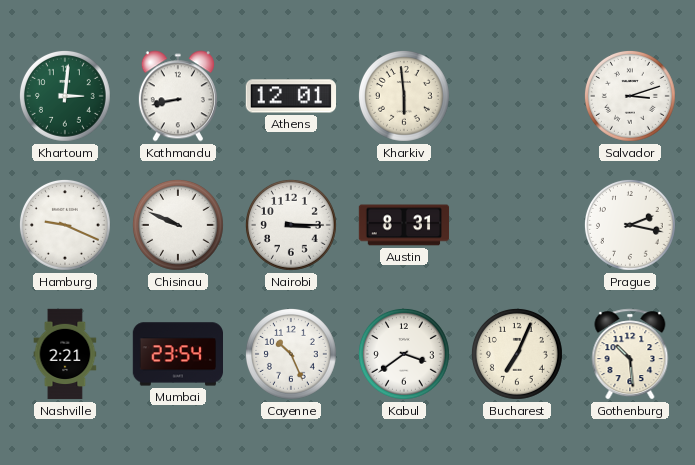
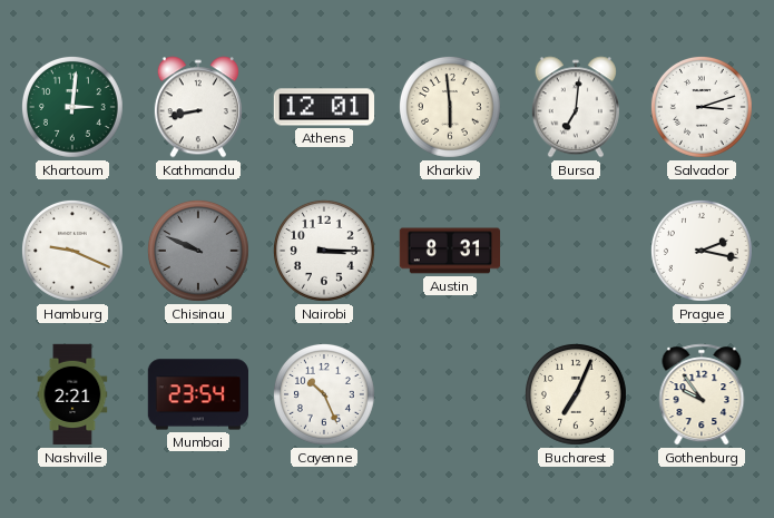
Bursa: none -> 7:01
Chisinau dial: white -> grey
Kabul: 3:39 -> none
Gothenburg: 10:29 -> 9:54
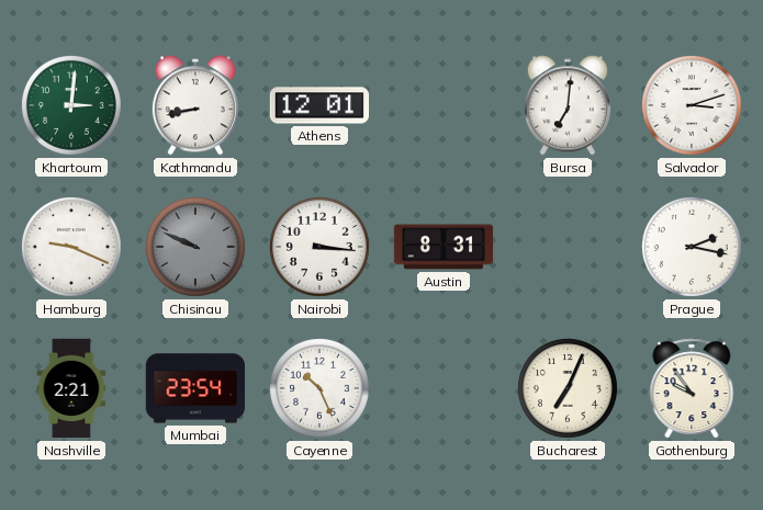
Kharkiv: 5:59 -> none
Nairobi: 3:15 -> 3:16
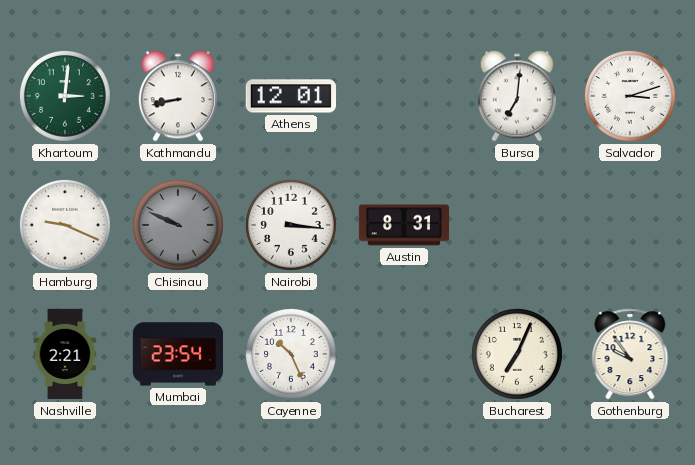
Prague: 2:17 -> none
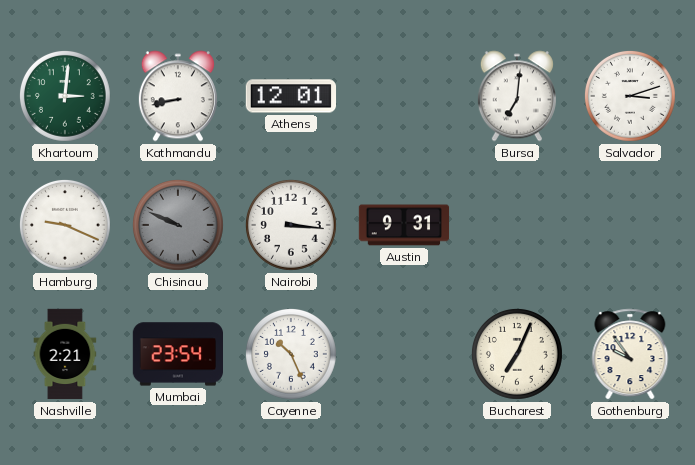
Austin: 8:31 -> 9:31
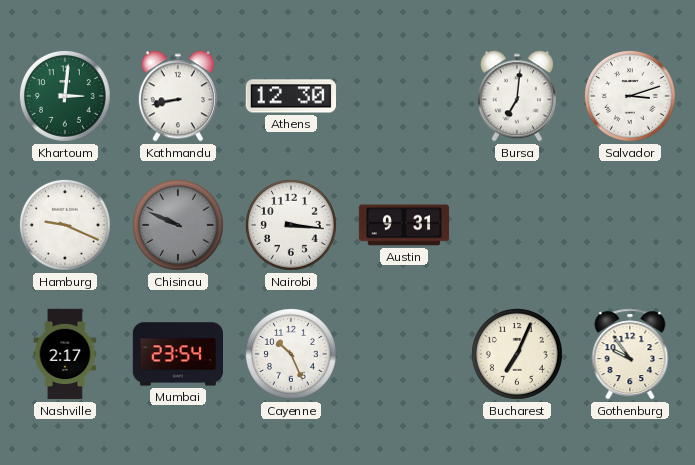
Athens: 12:01 -> 12:30
Nashville: 2:21 -> 2:17
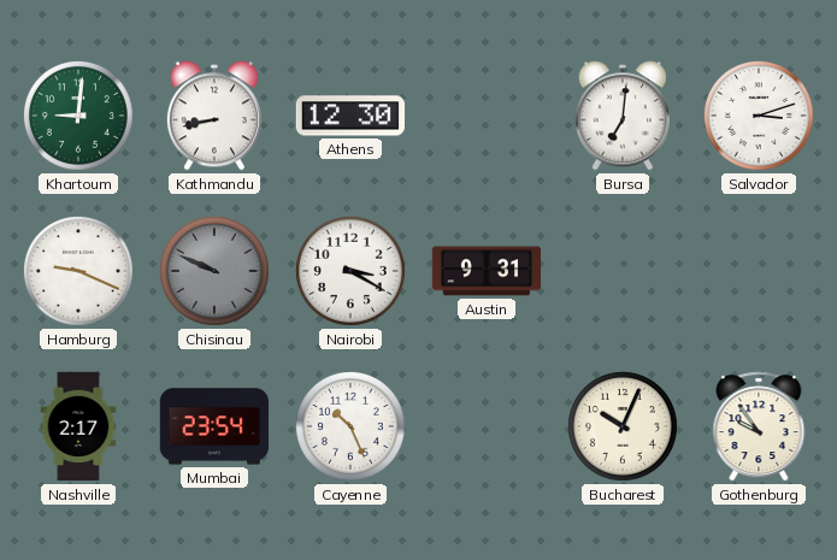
Khartoum: 3:01 -> 9:01
Nairobi: 3:16 -> 3:20
Bucharest: 7:04 -> 10:04
